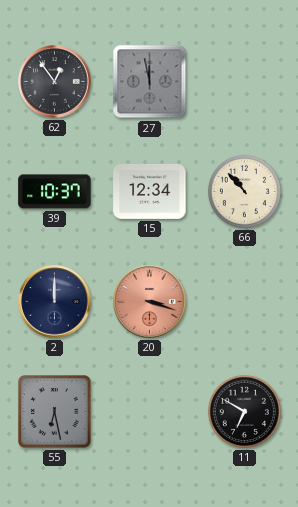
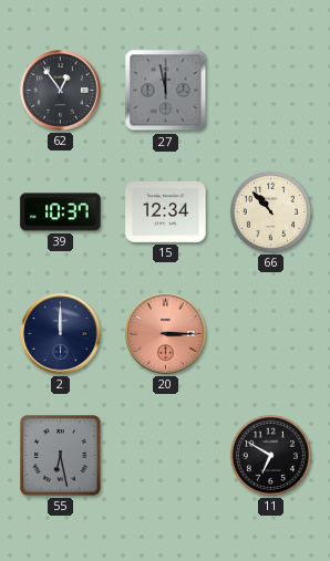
20: 3:18 -> 3:15
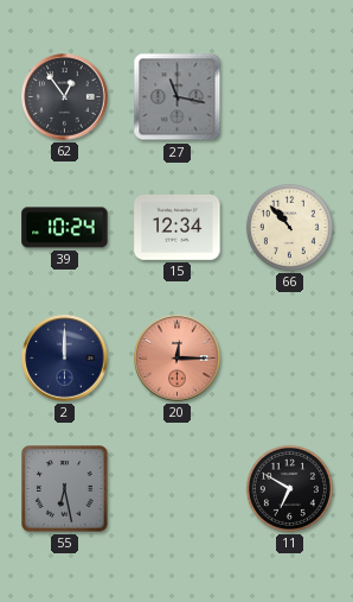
27: 11:58 -> 11:17
39: 10:37 -> 10:24
20: 3:15 -> 12:15
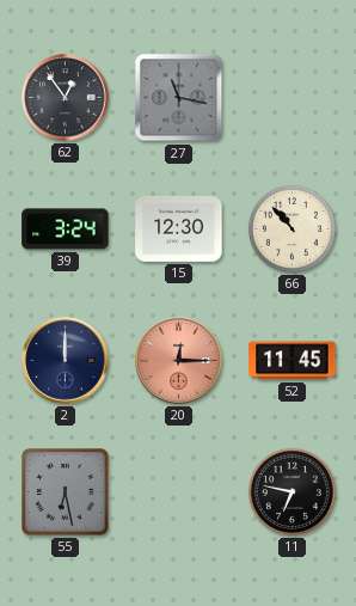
39: 10:24 -> 3:24
15: 12:34 -> 12:30
52: none -> 11:45
11: 6:50 -> 6:47
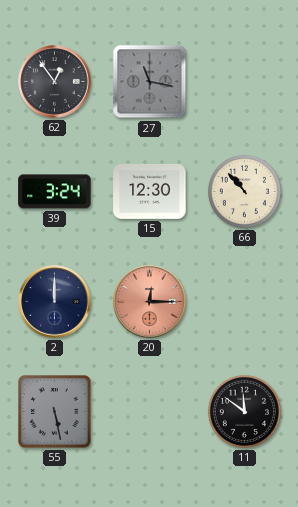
52: 11:45 -> none
55: 6:28 -> 5:28
11: 6:47 -> 11:51
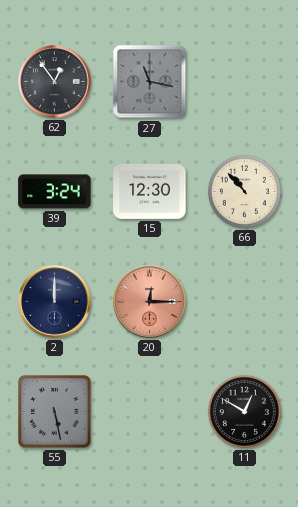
11: 11:51 -> 12:50
